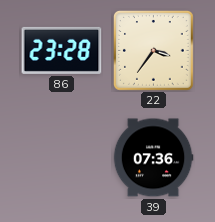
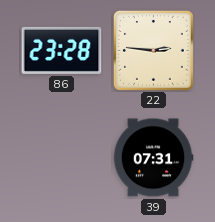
22: 3:36 -> 2:46
39: 07:36 -> 07:31
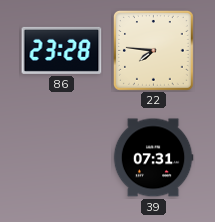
22: 2:46 -> 7:46
